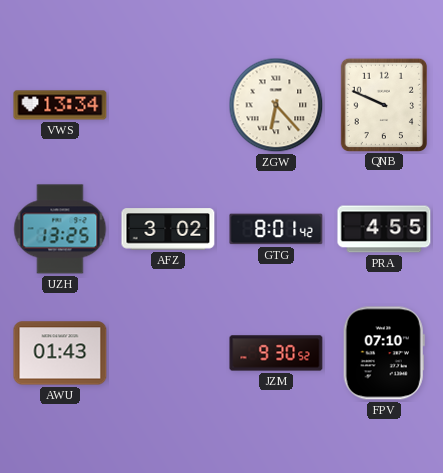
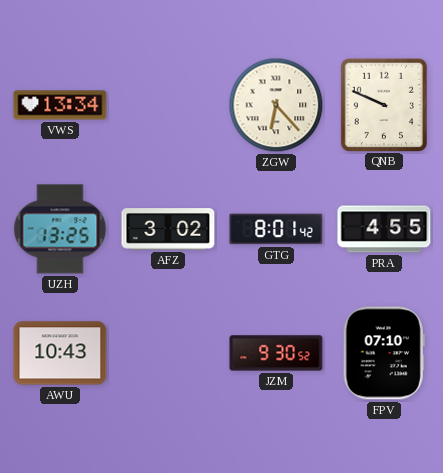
AWU: 01:43 -> 10:43
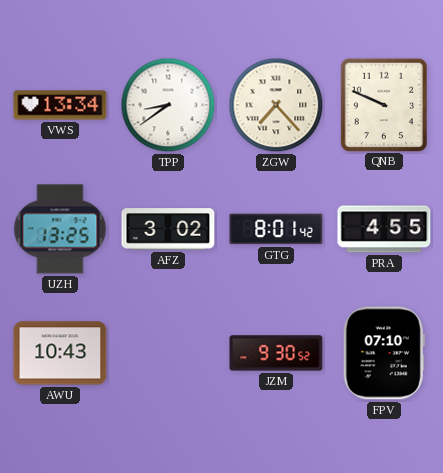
TPP: none -> 8:39
ZGW: 6:23 -> 7:23
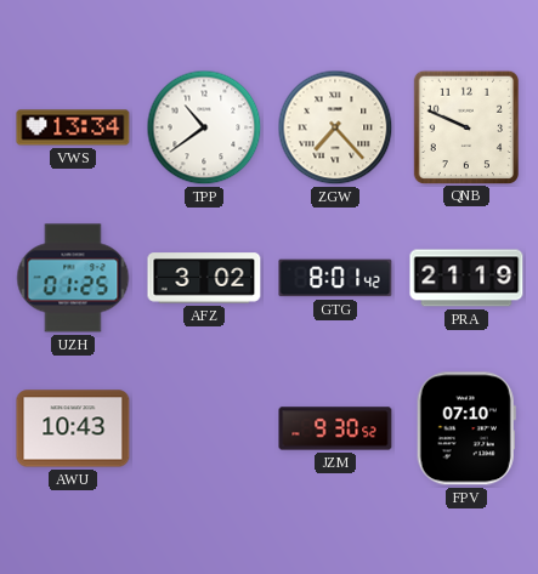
TPP: 8:39 -> 10:39
UZH: 13:25 -> 01:25
PRA: 4:55 -> 21:19
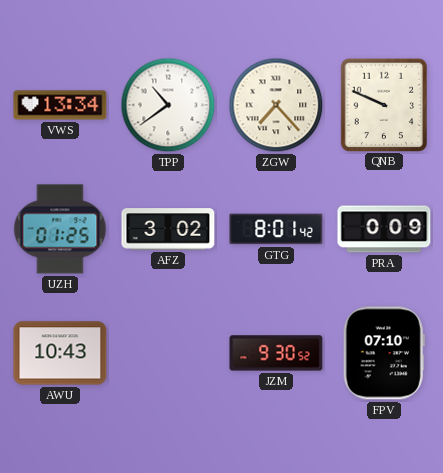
PRA: 21:19 -> 0:09
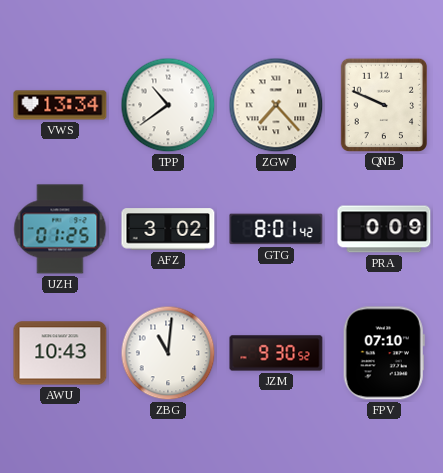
ZBG: none -> 11:01
